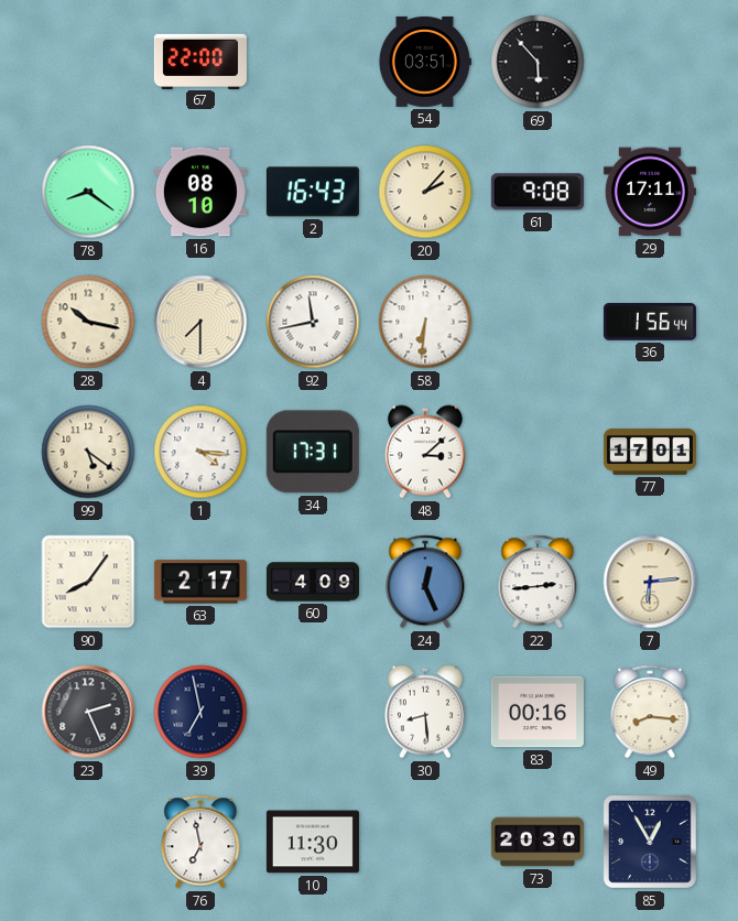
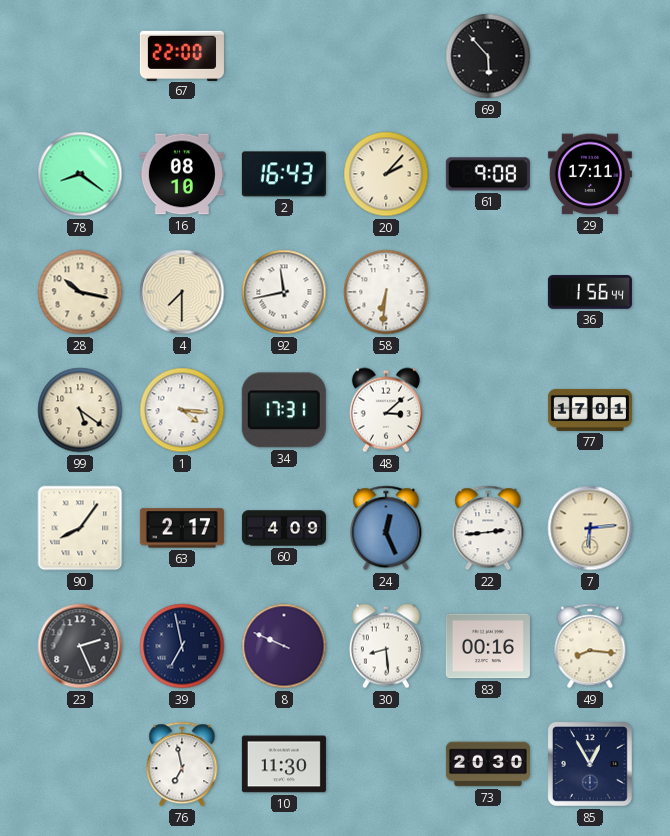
54: 03:51 -> none
8: none -> 9:49
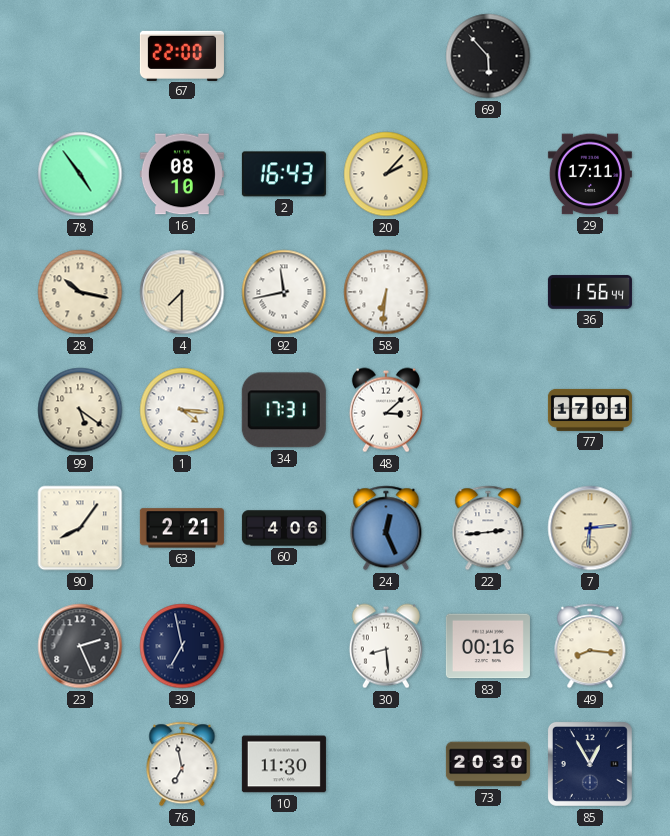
78: 8:21 -> 4:54
61: 9:08 -> none
63: 2:17 -> 2:21
60: 4:09 -> 4:06
8: 9:49 -> none
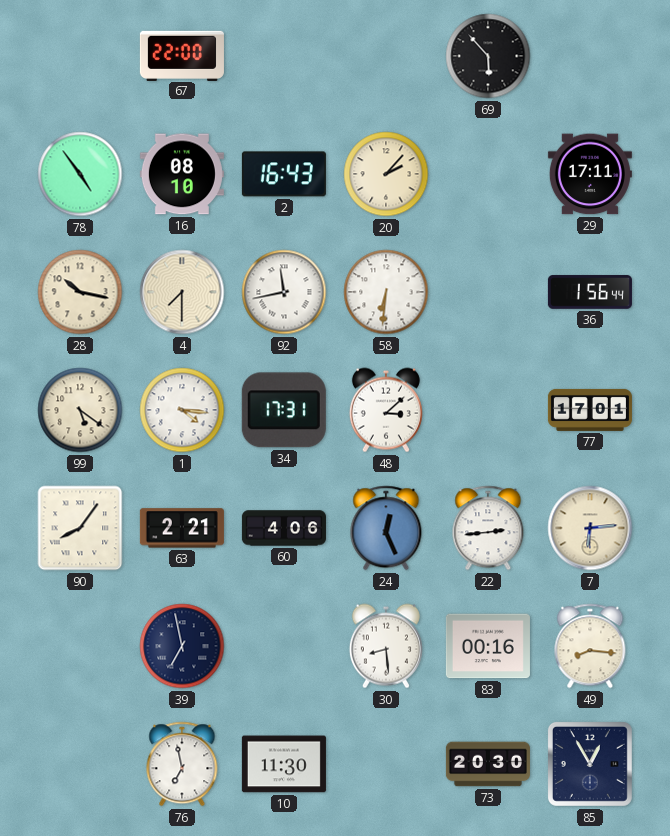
23: 2:26 -> none
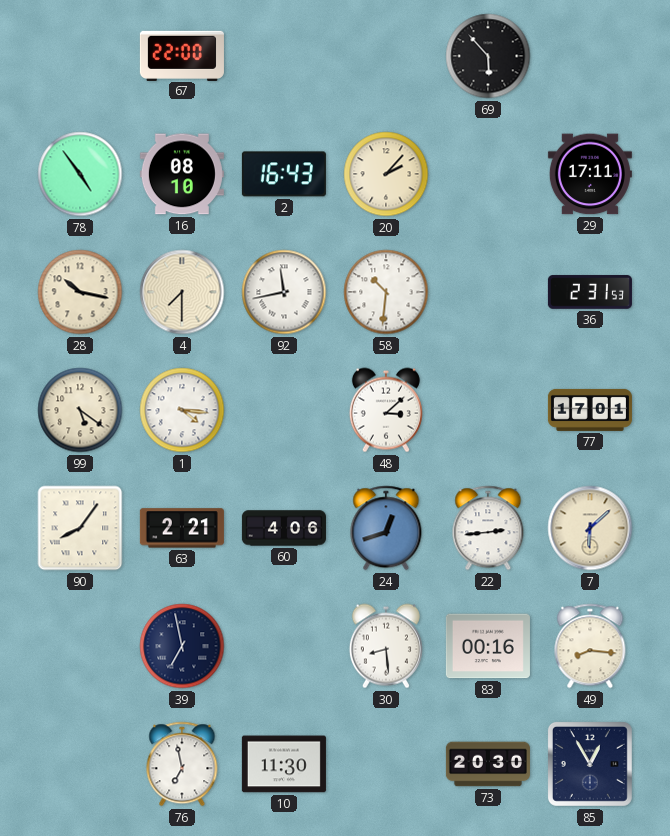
58: 6:31 -> 10:31
36: 1:56 -> 2:31
34: 17:31 -> none
24: 12:26 -> 12:42
7: 6:14 -> 6:08
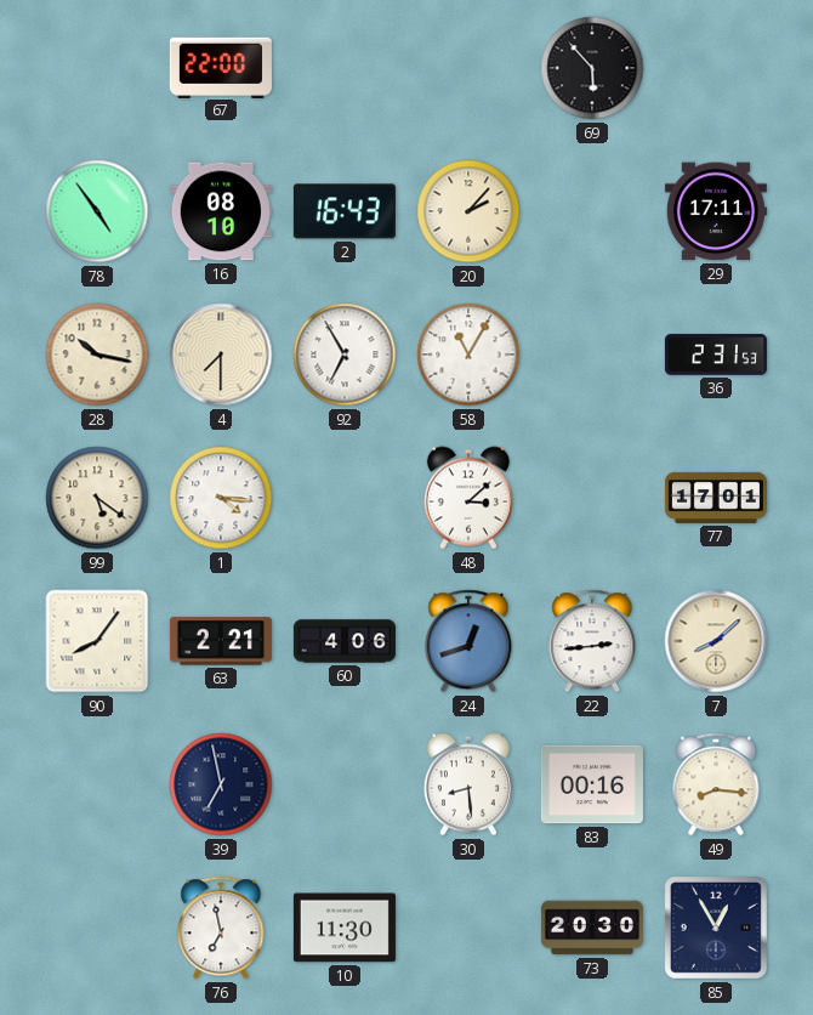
92: 11:43 -> 6:55
58: 10:31 -> 11:05
7: 6:08 -> 8:08
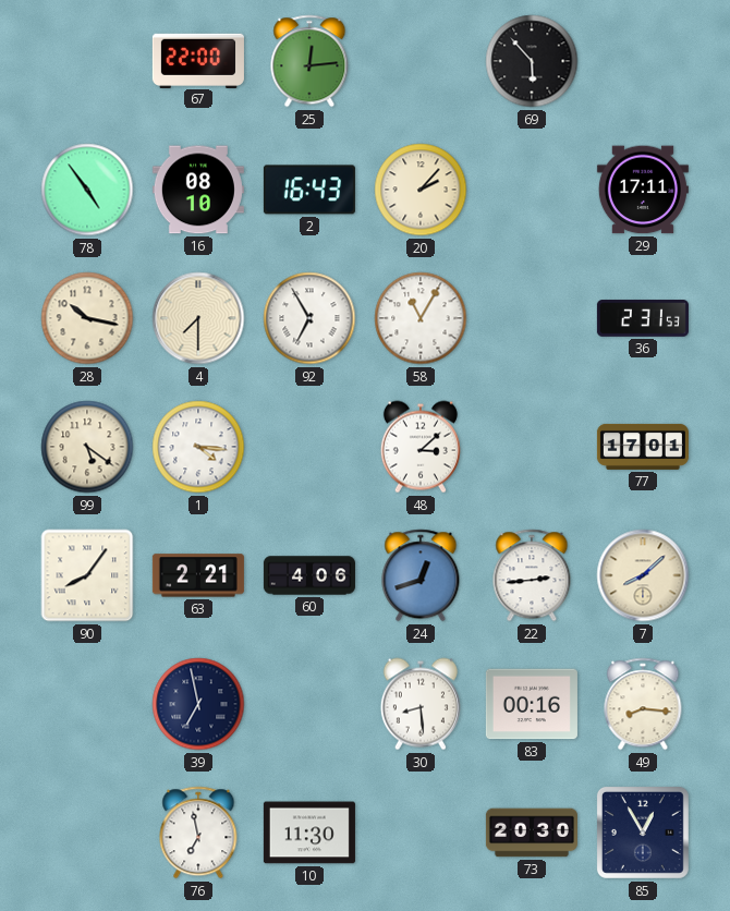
25: none -> 12:14
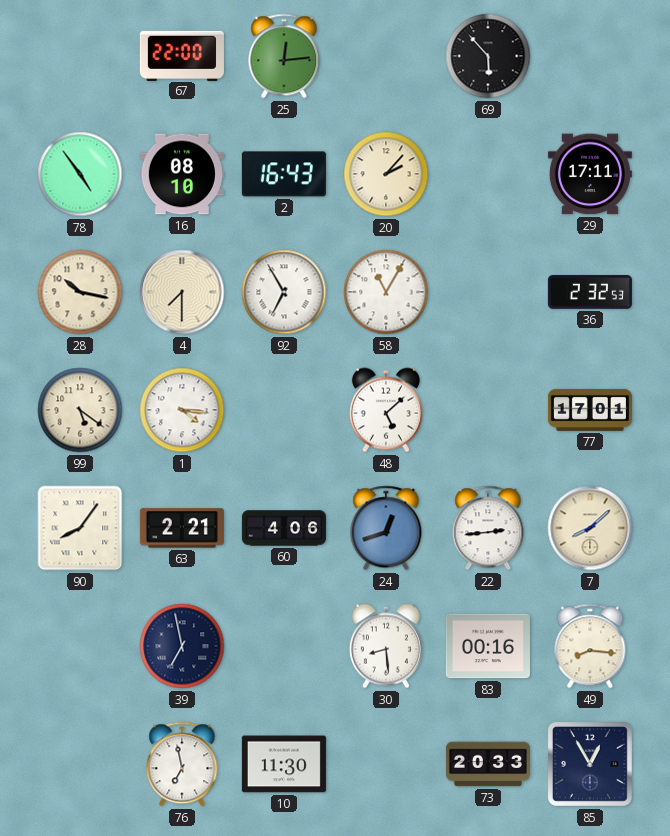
36: 2:31 -> 2:32
48: 3:08 -> 5:08
73: 20:30 -> 20:33
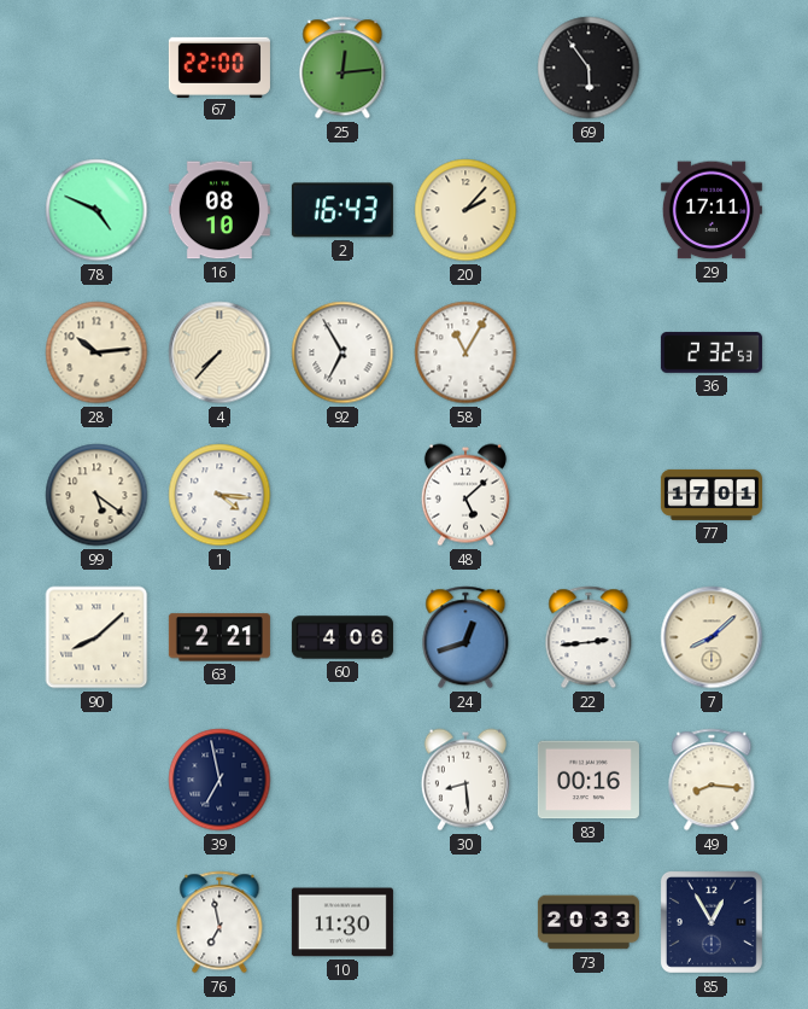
69: 5:53 -> 5:54
78: 4:54 -> 4:49
28: 10:17 -> 10:14
4: 7:30 -> 7:37
90: 8:06 -> 8:08
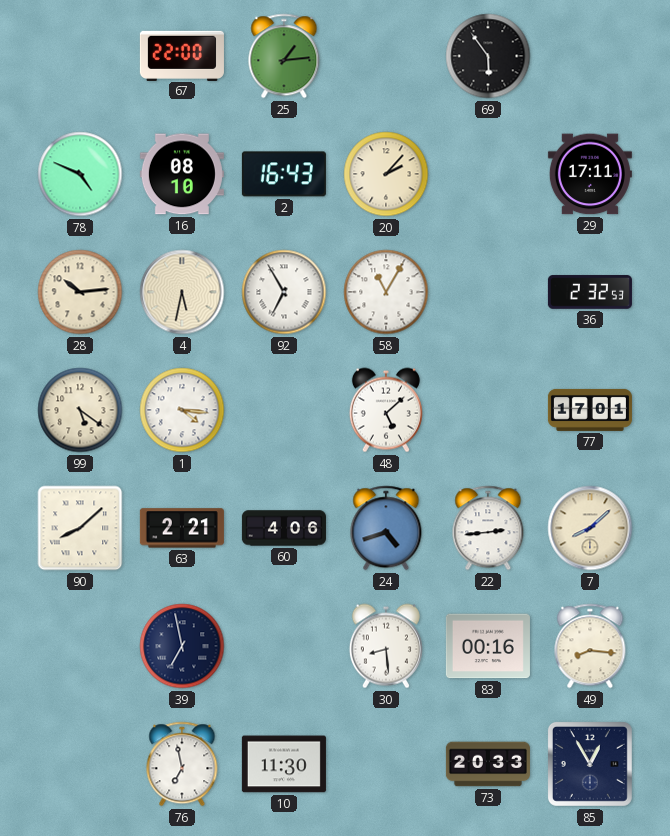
25: 12:14 -> 1:14
4: 7:37 -> 5:32
24: 12:42 -> 4:42
